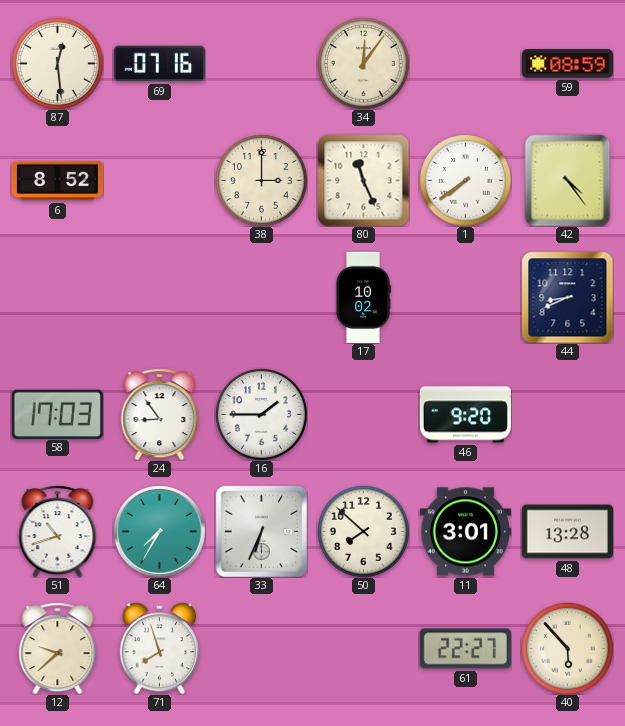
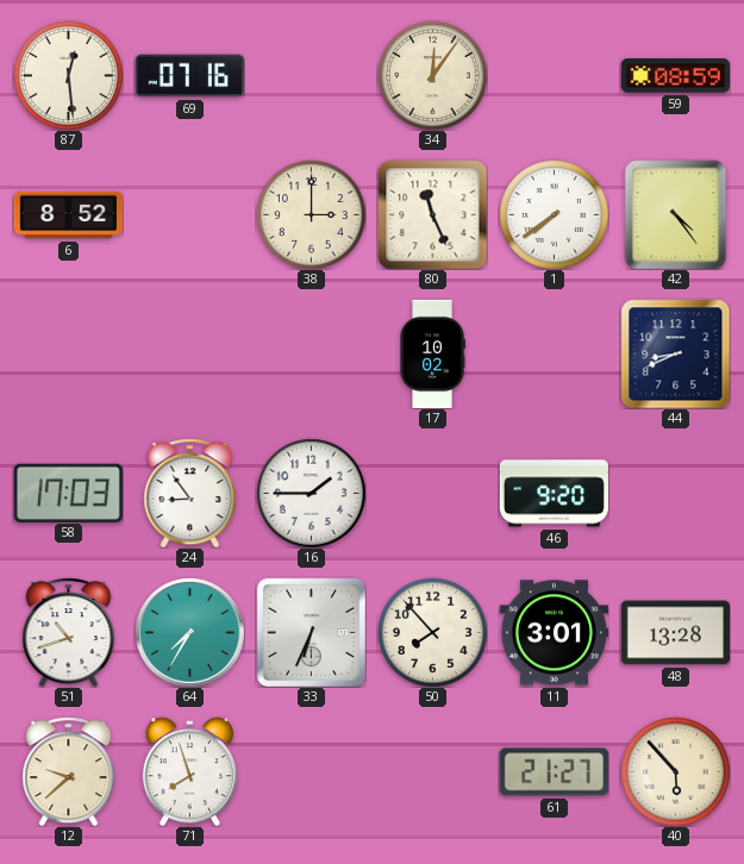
50: 7:52 -> 7:53
61: 22:27 -> 21:27
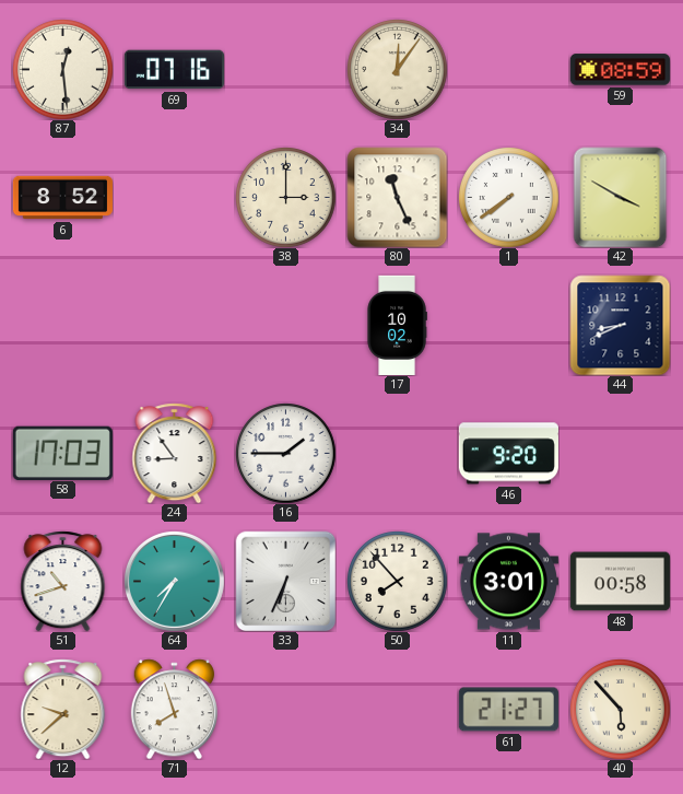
42: 4:24 -> 3:50
48: 13:28 -> 00:58
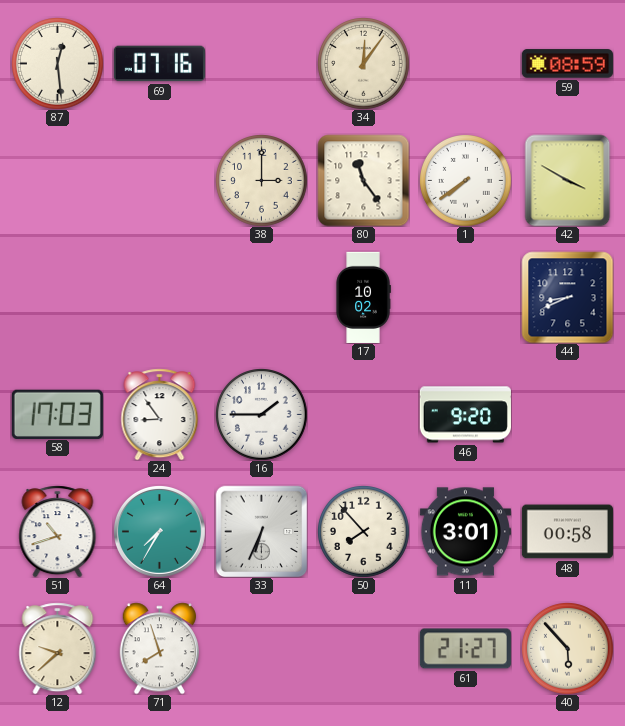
6: 8:52 -> none
80: 11:26 -> 11:24
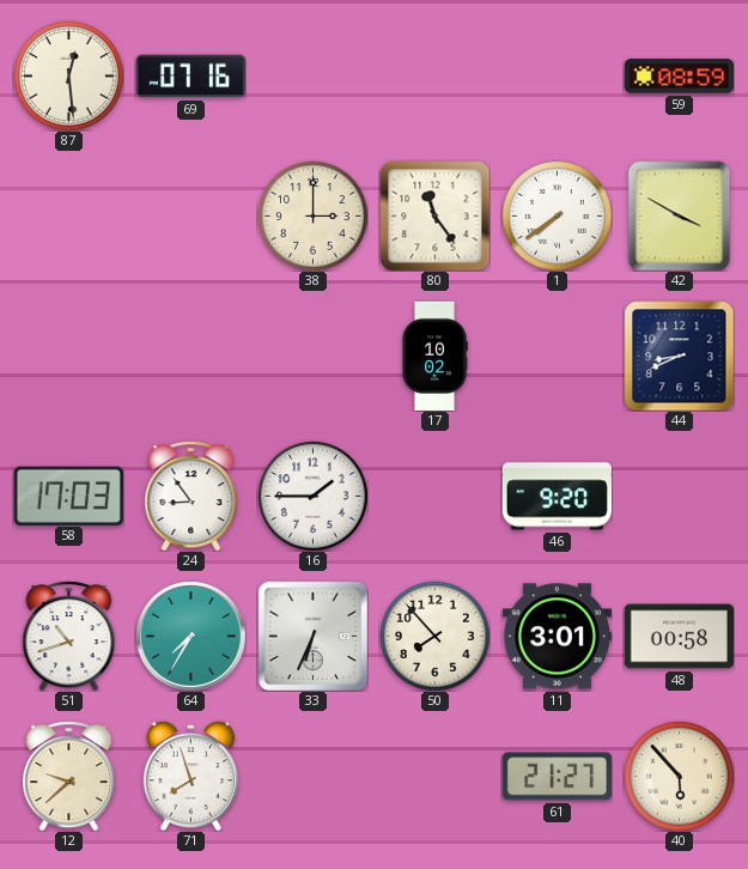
34: 12:06 -> none
